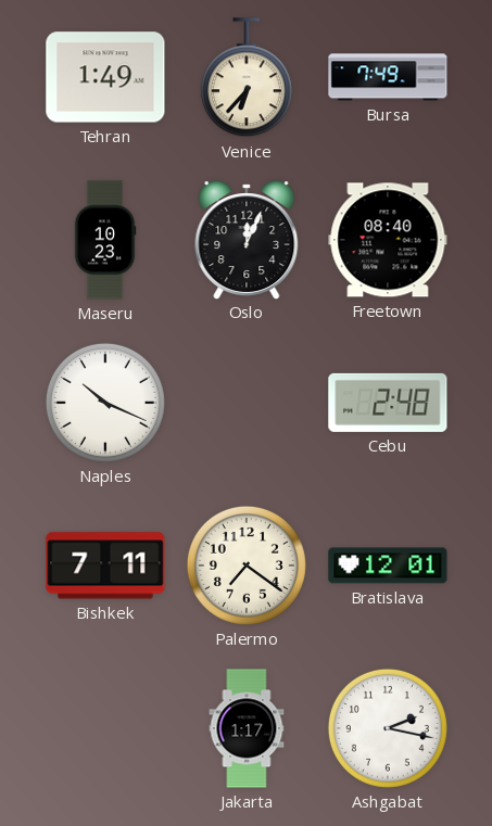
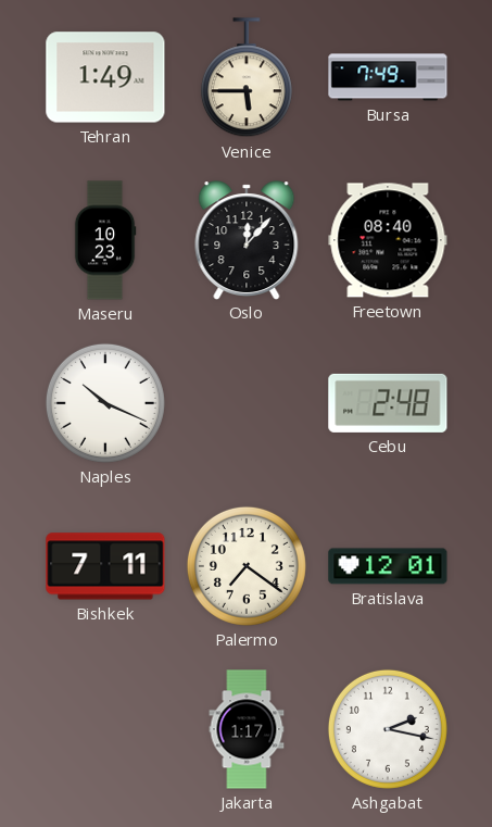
Venice: 6:37 -> 5:45
Oslo: 12:04 -> 12:07
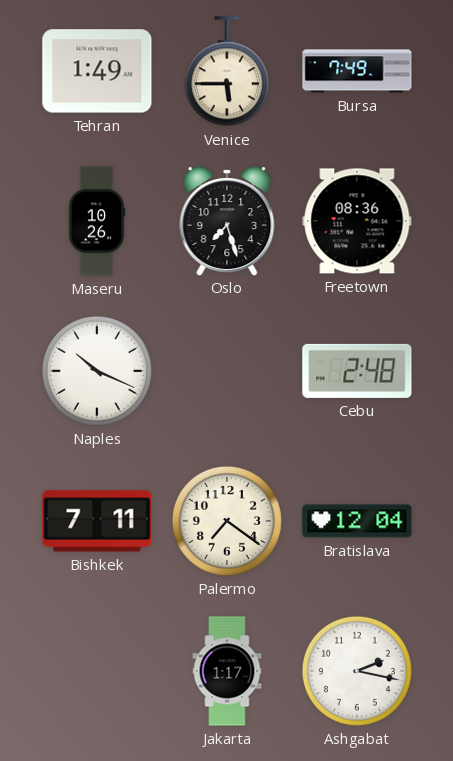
Maseru: 10:23 -> 10:26
Oslo: 12:07 -> 7:27
Freetown: 08:40 -> 08:36
Bratislava: 12:01 -> 12:04
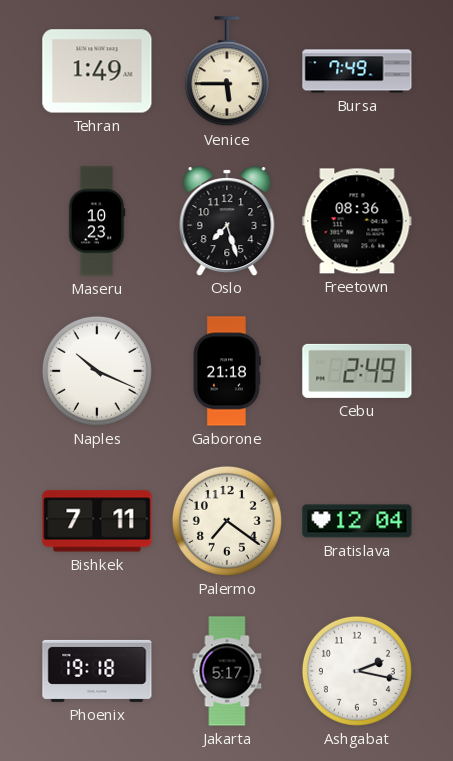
Maseru: 10:26 -> 10:23
Gaborone: none -> 21:18
Cebu: 2:48 -> 2:49
Phoenix: none -> 19:18
Jakarta: 1:17 -> 5:17
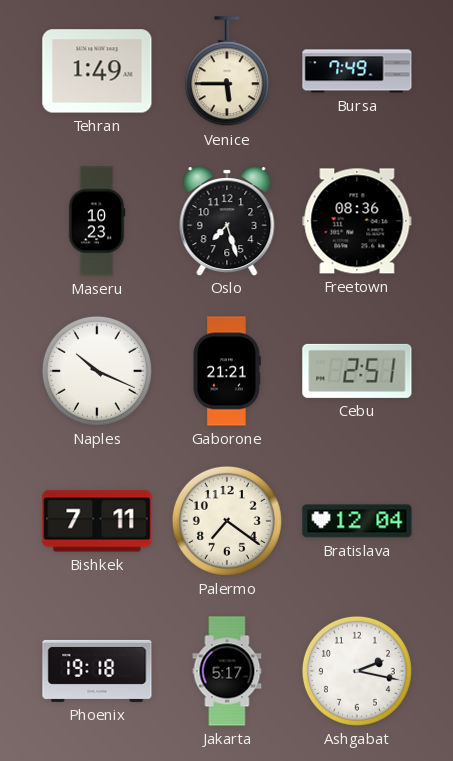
Gaborone: 21:18 -> 21:21
Cebu: 2:49 -> 2:51
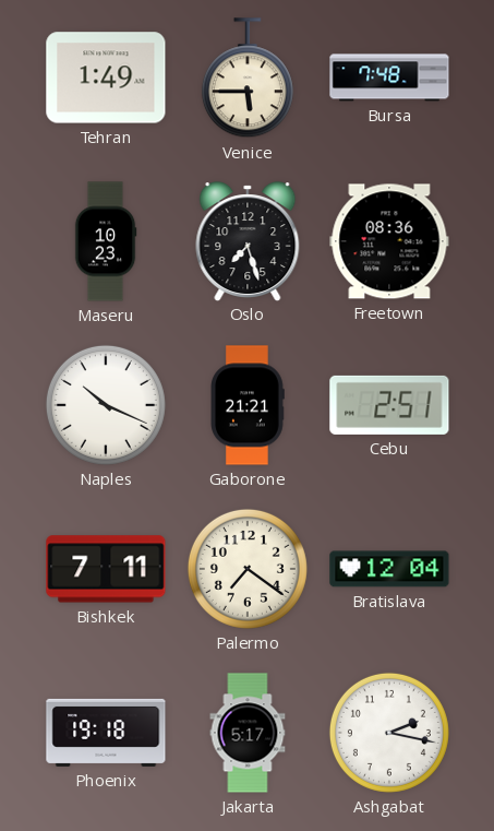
Bursa: 7:49 -> 7:48
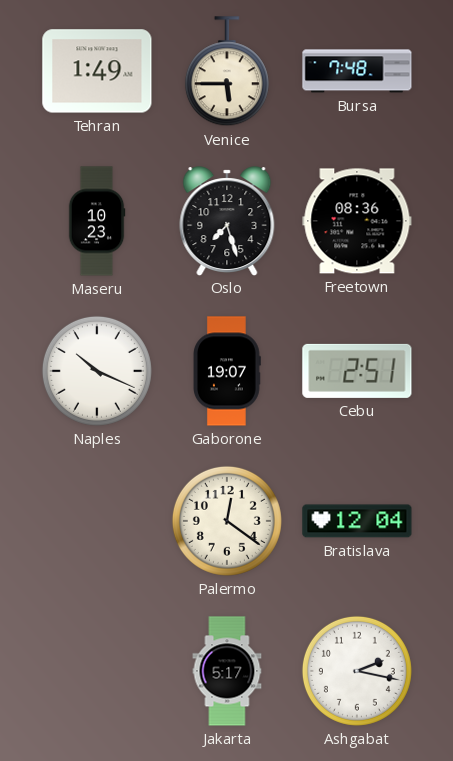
Gaborone: 21:21 -> 19:07
Bishkek: 7:11 -> none
Palermo: 7:21 -> 12:21
Phoenix: 19:18 -> none
